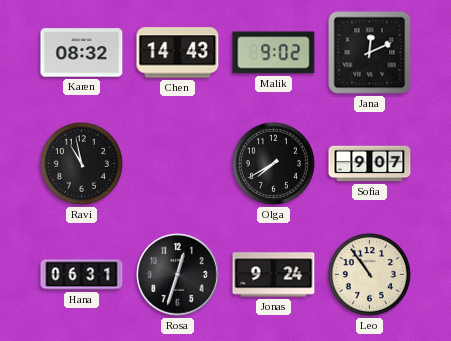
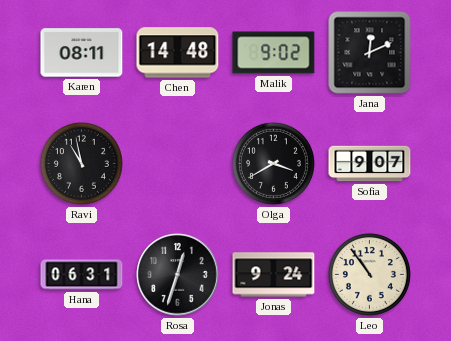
Karen: 08:32 -> 08:11
Chen: 14:43 -> 14:48
Olga: 7:40 -> 3:40
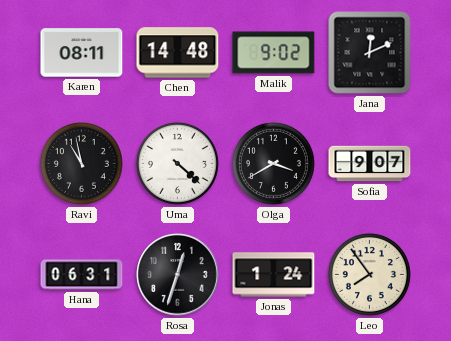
Uma: none -> 4:22
Jonas: 9:24 -> 1:24
Leo: 10:54 -> 7:54
